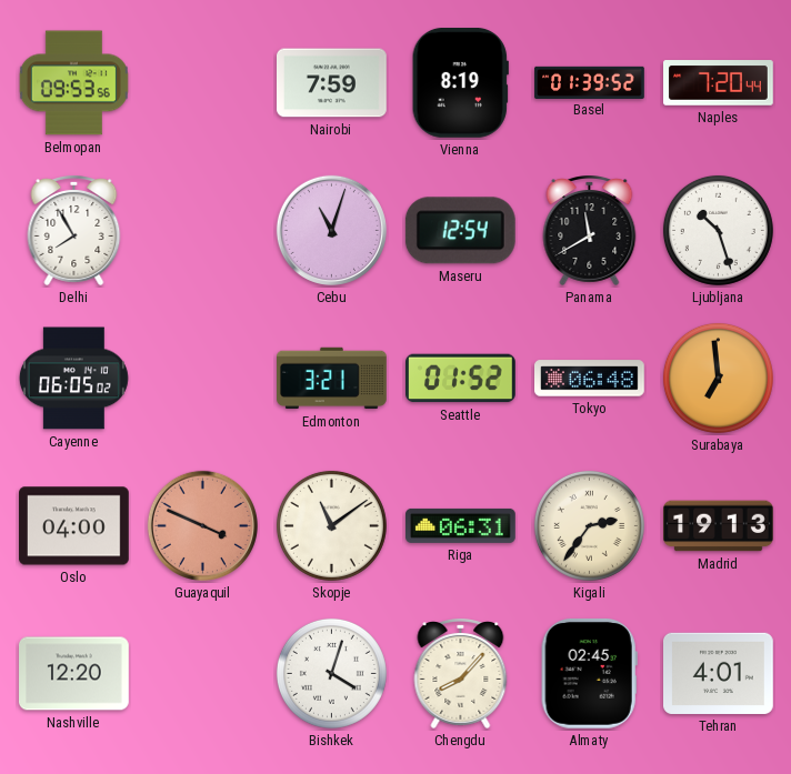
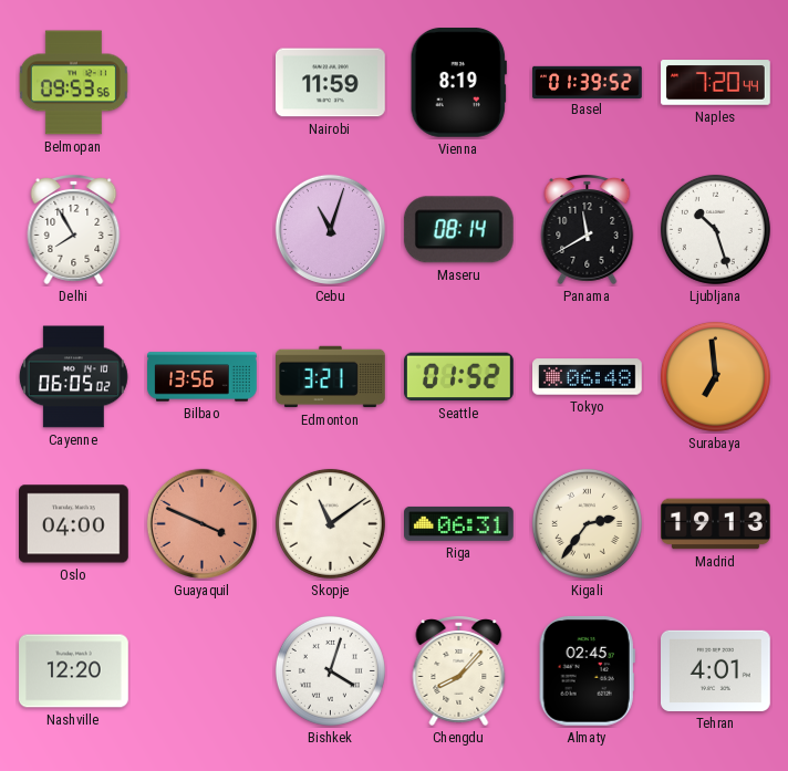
Nairobi: 7:59 -> 11:59
Maseru: 12:54 -> 08:14
Bilbao: none -> 13:56
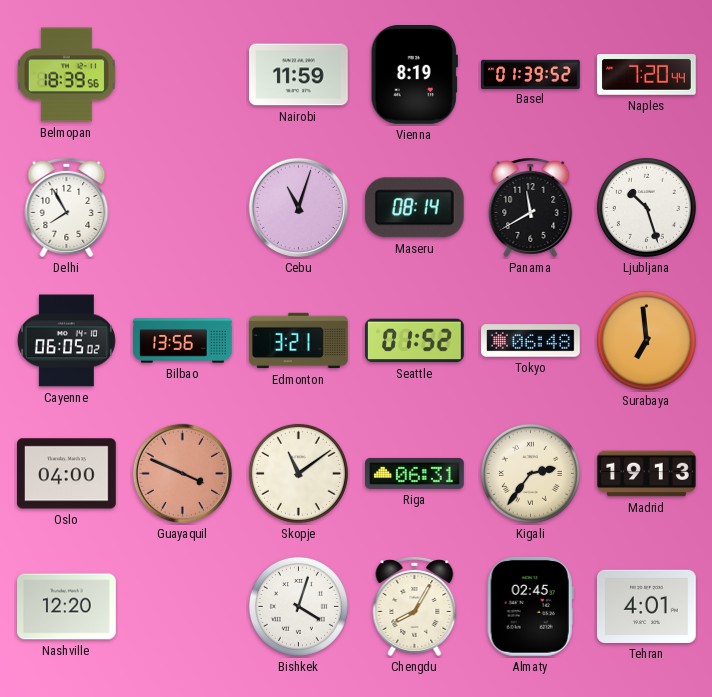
Belmopan: 09:53 -> 18:39
Chengdu: 8:07 -> 8:05
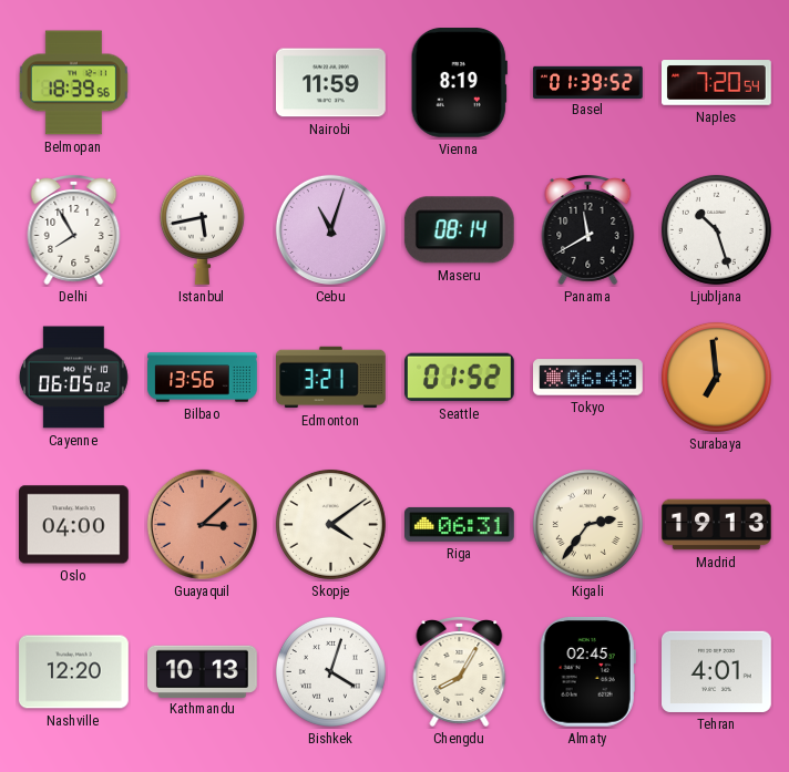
Naples: 7:20:44 -> 7:20:54
Istanbul: none -> 5:43
Guayaquil: 3:49 -> 3:08
Skopje: 11:09 -> 4:09
Kathmandu: none -> 10:13
